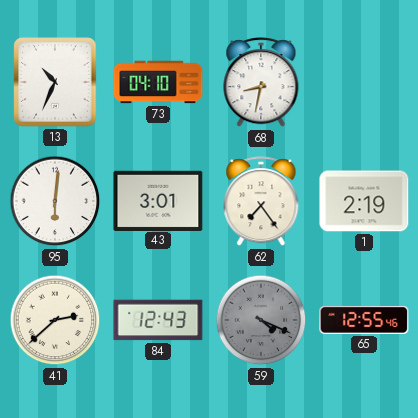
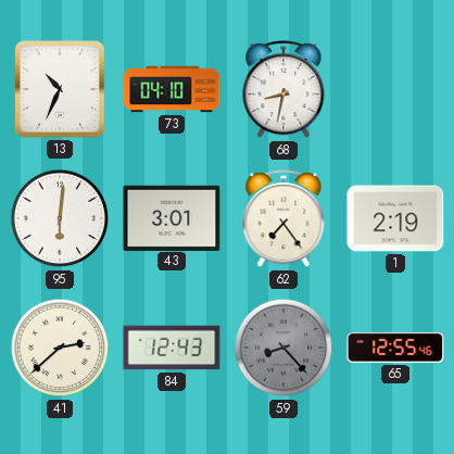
59: 4:19 -> 8:23
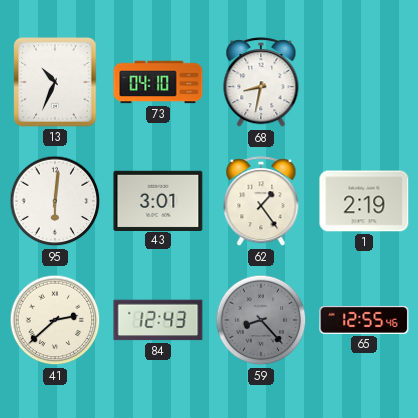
62: 7:24 -> 1:24
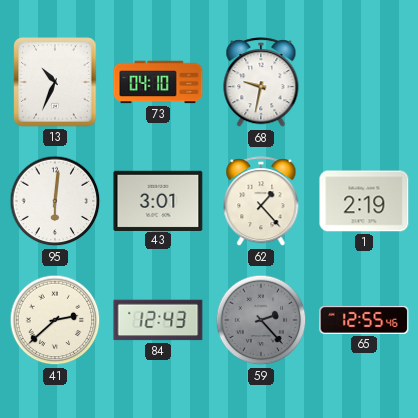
68: 8:32 -> 9:32
62: 1:24 -> 1:23
59: 8:23 -> 2:23
